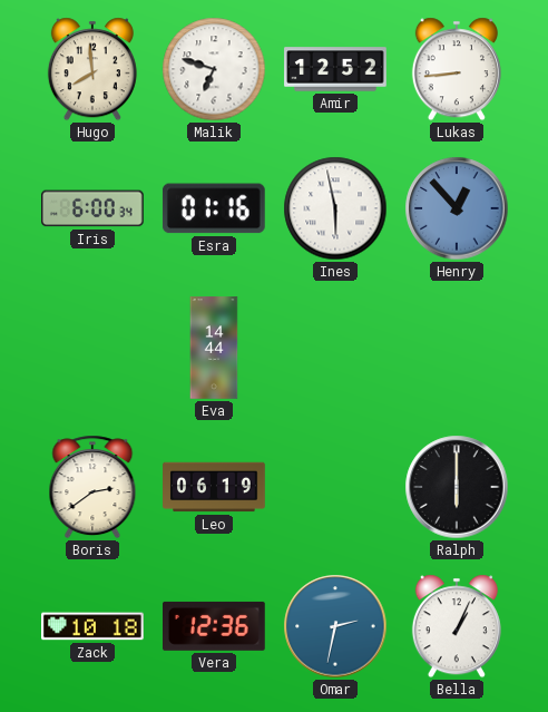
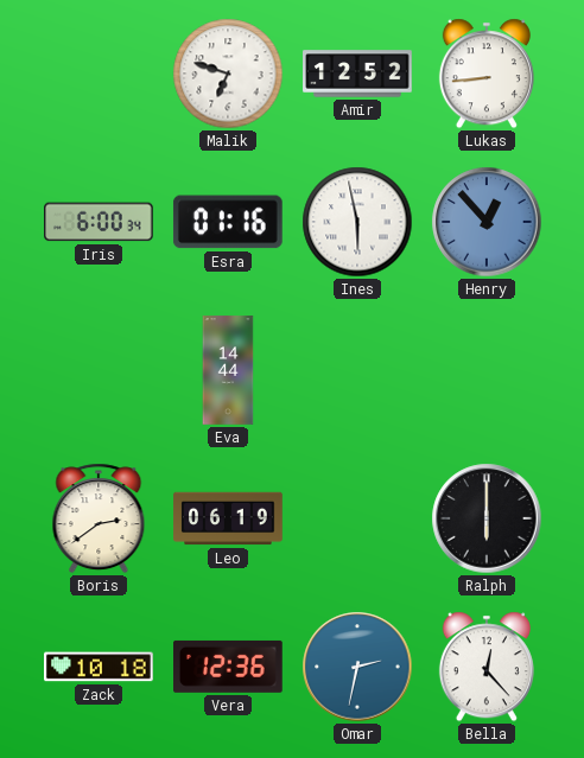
Hugo: 7:59 -> none
Bella: 1:04 -> 12:23
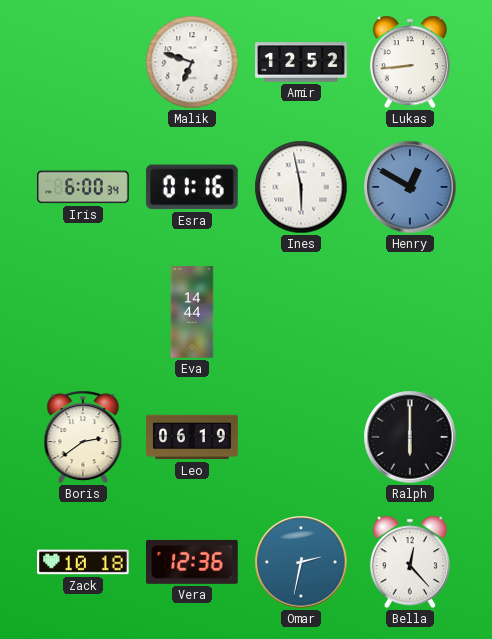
Henry: 12:53 -> 12:50
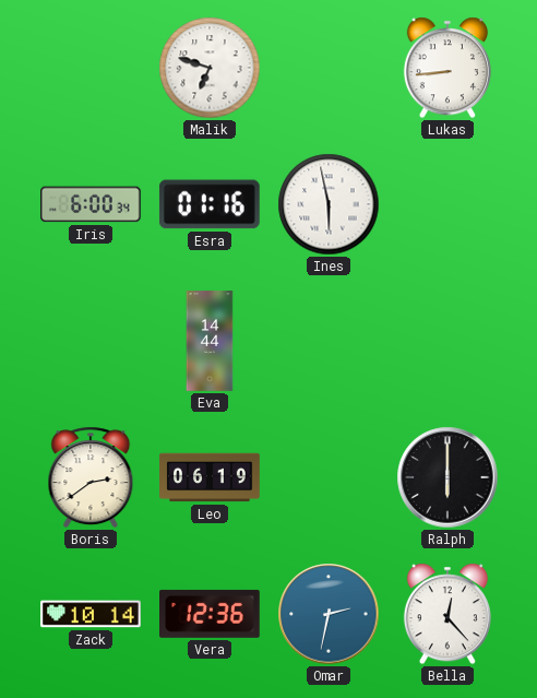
Amir: 12:52 -> none
Henry: 12:50 -> none
Zack: 10:18 -> 10:14
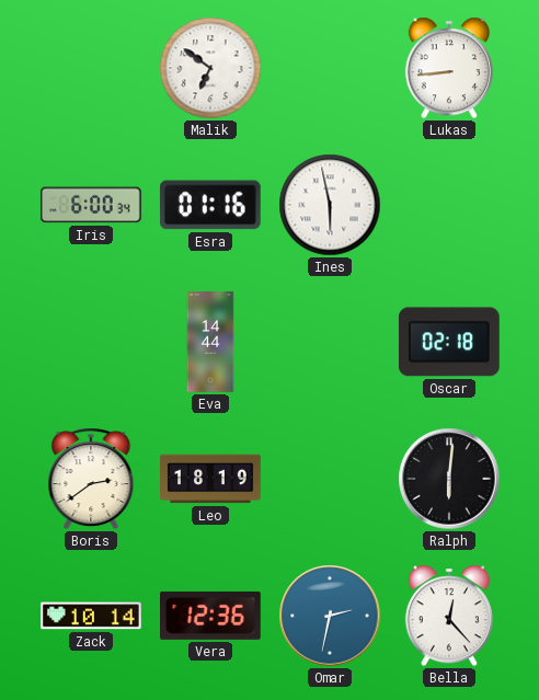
Malik: 6:48 -> 6:51
Oscar: none -> 02:18
Leo: 06:19 -> 18:19
Ralph: 6:00 -> 6:01
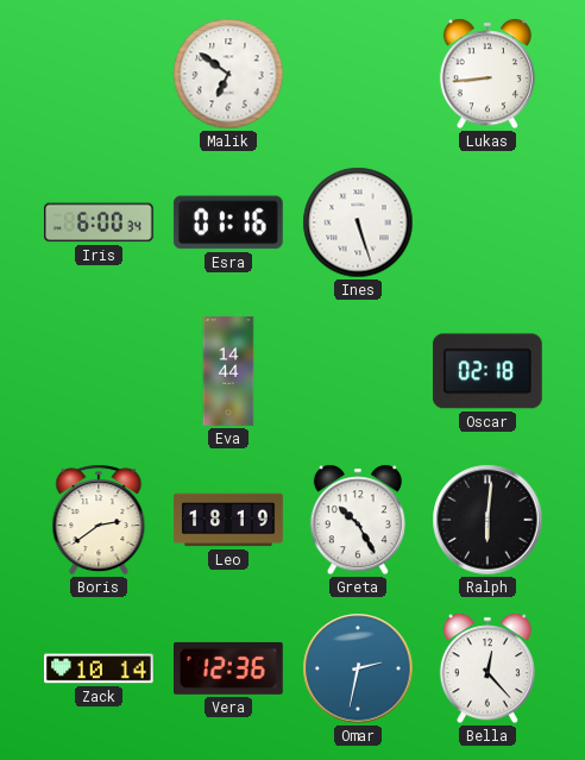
Ines: 5:58 -> 5:27
Greta: none -> 10:25
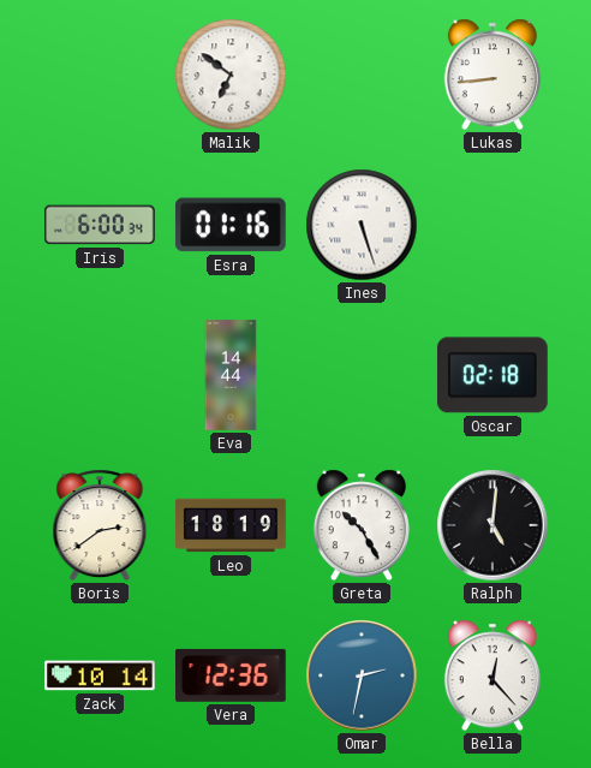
Ralph: 6:01 -> 5:01
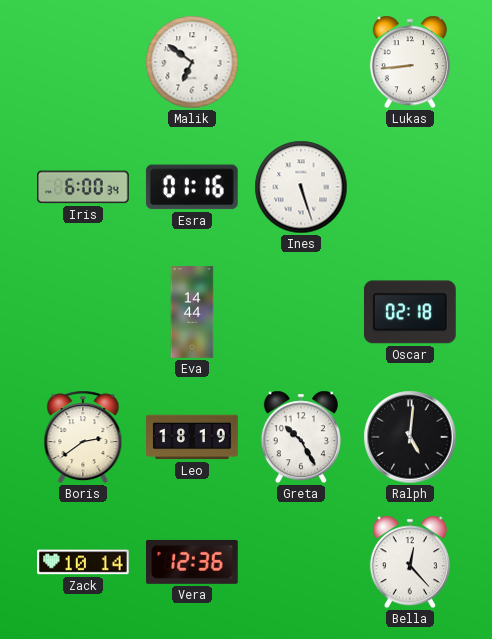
Omar: 2:32 -> none
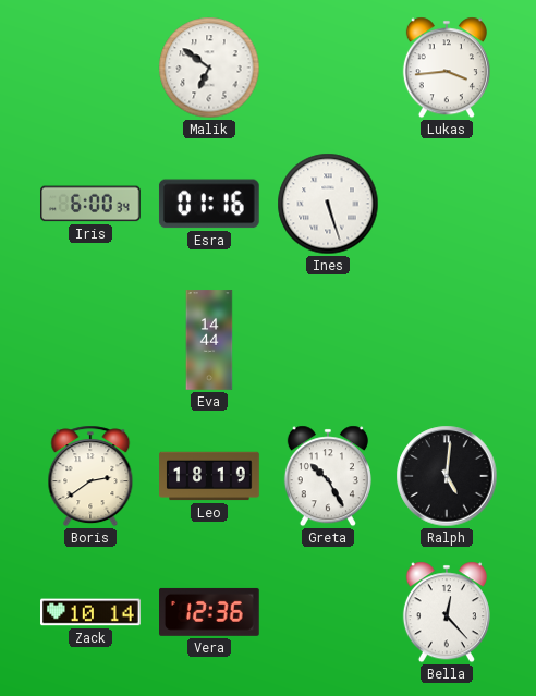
Lukas: 8:44 -> 3:44
Oscar: 02:18 -> none
